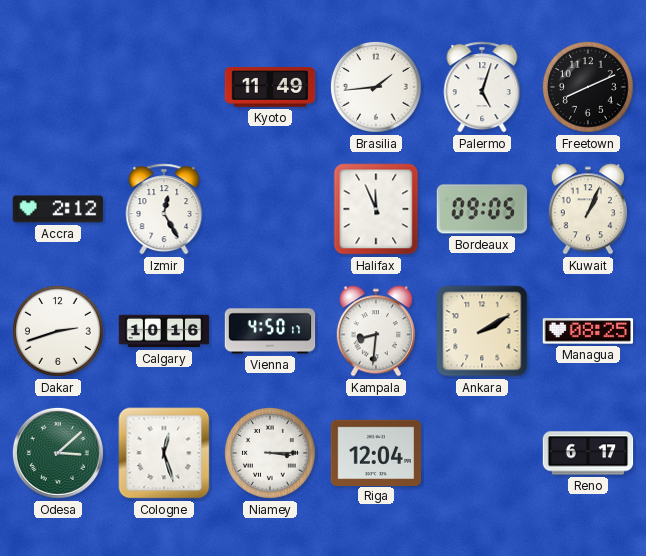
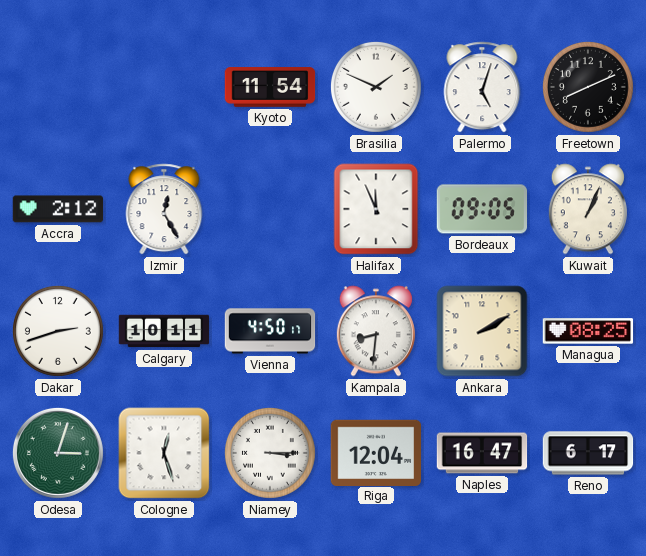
Kyoto: 11:49 -> 11:54
Brasilia: 1:44 -> 1:49
Calgary: 10:16 -> 10:11
Odesa: 3:08 -> 3:03
Naples: none -> 16:47
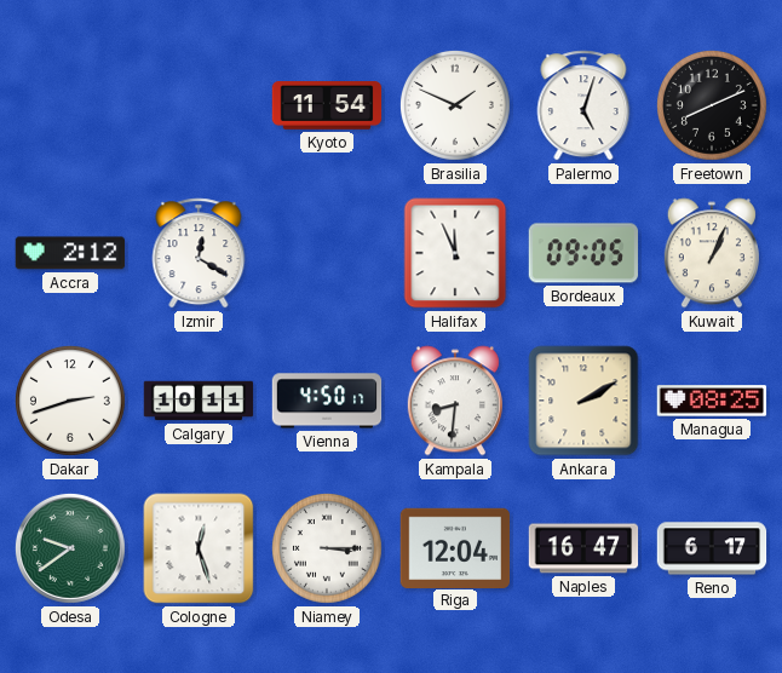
Izmir: 12:25 -> 12:20
Odesa: 3:03 -> 9:39
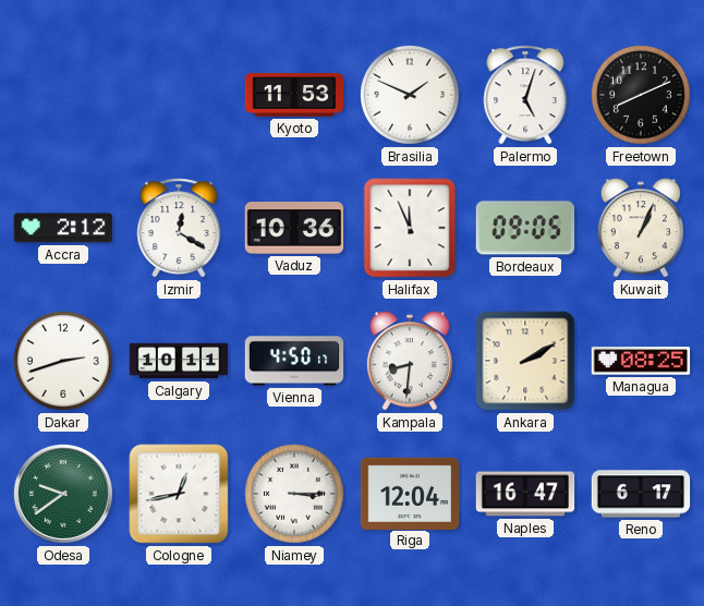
Kyoto: 11:54 -> 11:53
Vaduz: none -> 10:36
Cologne: 12:27 -> 12:43
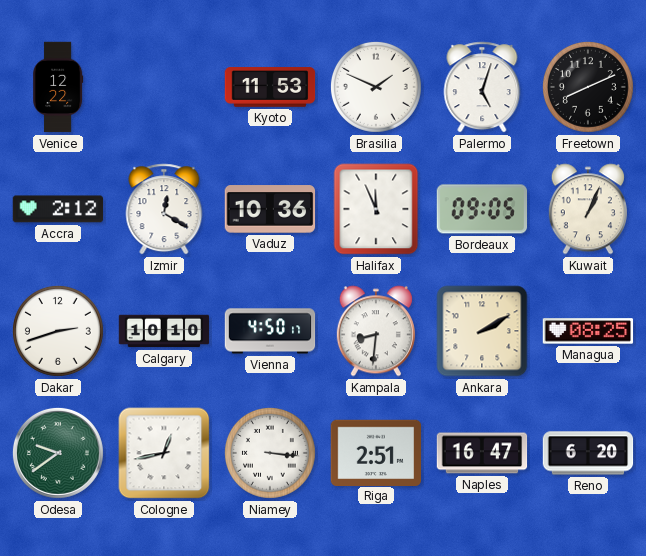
Venice: none -> 12:22
Calgary: 10:11 -> 10:10
Niamey: 3:15 -> 3:16
Riga: 12:04 -> 2:51
Reno: 6:17 -> 6:20
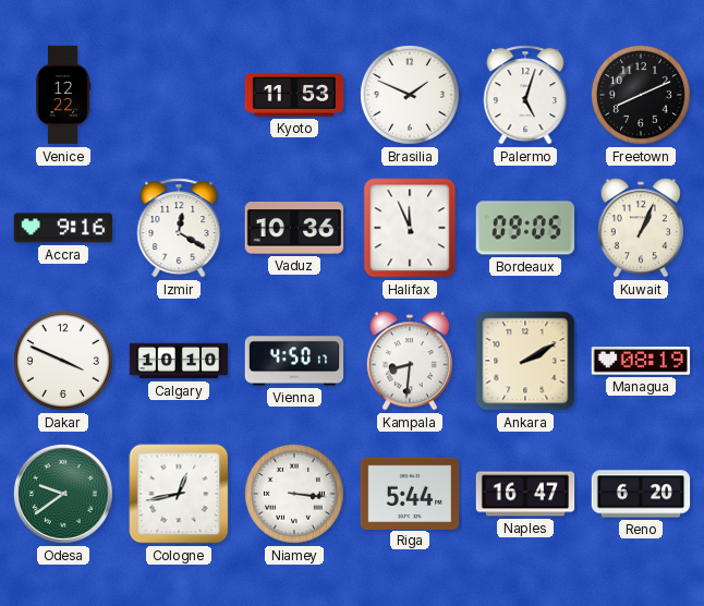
Accra: 2:12 -> 9:16
Dakar: 2:42 -> 3:49
Managua: 08:25 -> 08:19
Riga: 2:51 -> 5:44
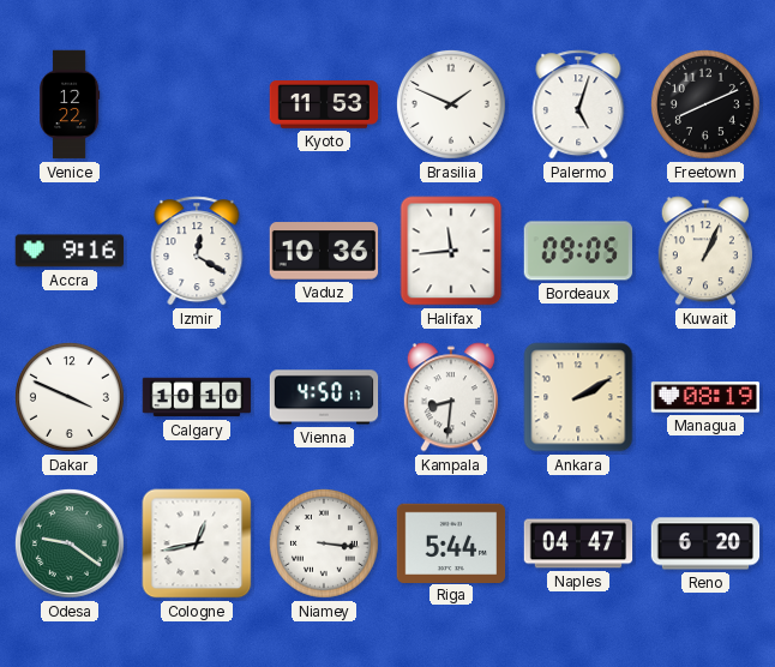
Halifax: 11:56 -> 11:44
Odesa: 9:39 -> 9:21
Naples: 16:47 -> 04:47
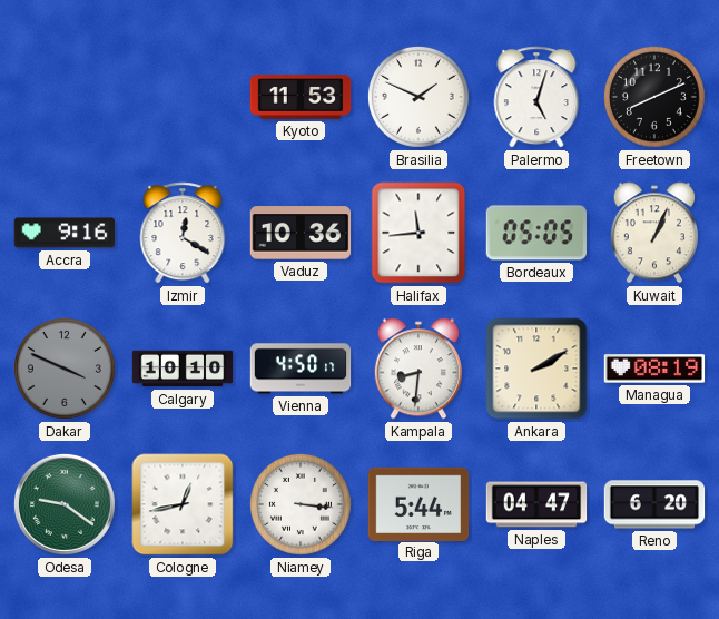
Venice: 12:22 -> none
Bordeaux: 09:05 -> 05:05
Dakar dial: white -> grey
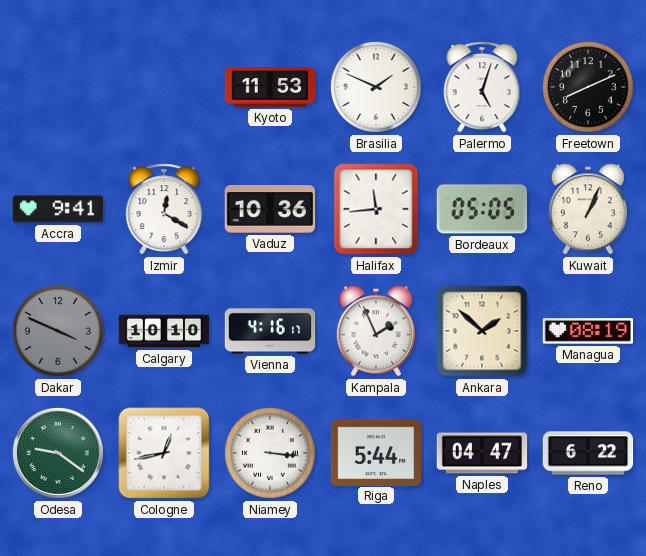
Accra: 9:16 -> 9:41
Vienna: 4:50 -> 4:16
Kampala: 8:31 -> 1:56
Ankara: 2:10 -> 1:52
Reno: 6:20 -> 6:22
